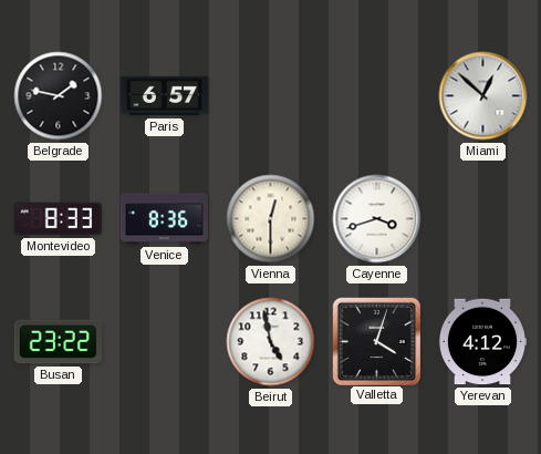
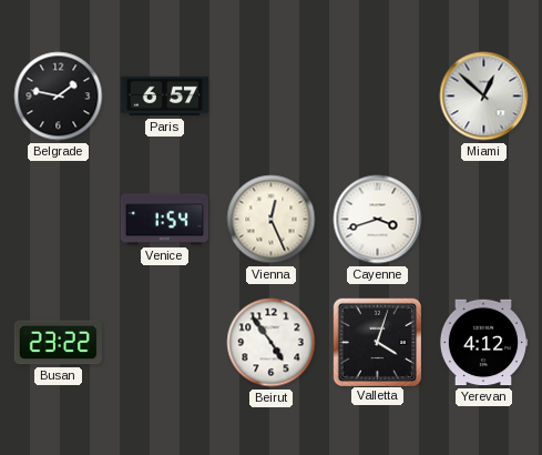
Montevideo: 8:33 -> none
Venice: 8:36 -> 1:54
Vienna: 12:30 -> 12:26
Beirut: 4:58 -> 4:54
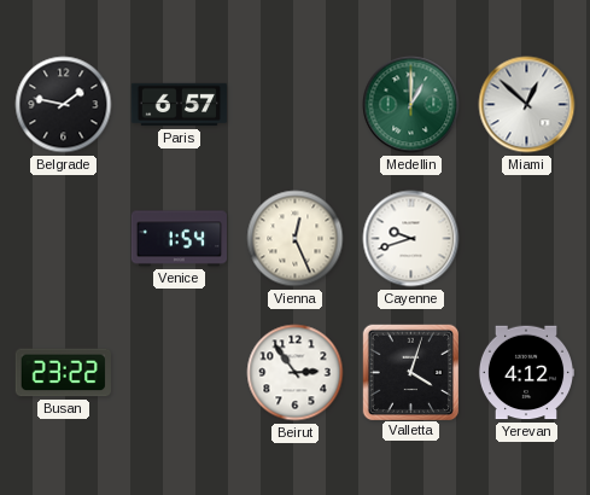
Medellin: none -> 1:00
Cayenne: 3:42 -> 9:42
Beirut: 4:54 -> 2:54
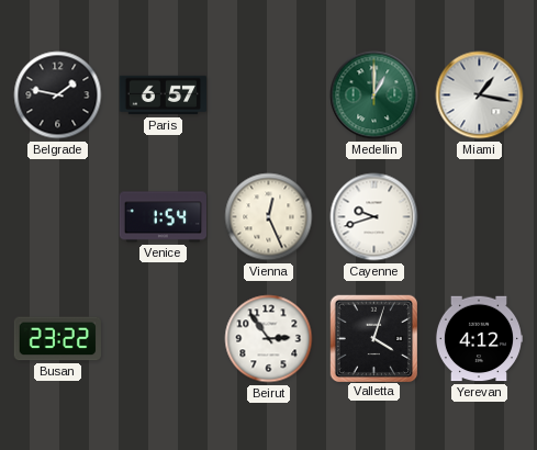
Miami: 12:52 -> 1:17
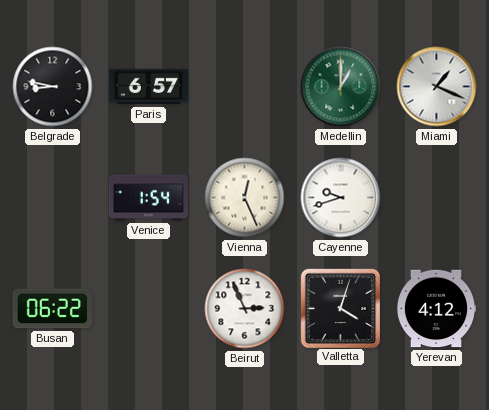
Belgrade: 1:47 -> 8:47
Miami: 1:17 -> 1:19
Busan: 23:22 -> 06:22
Beirut: 2:54 -> 2:56
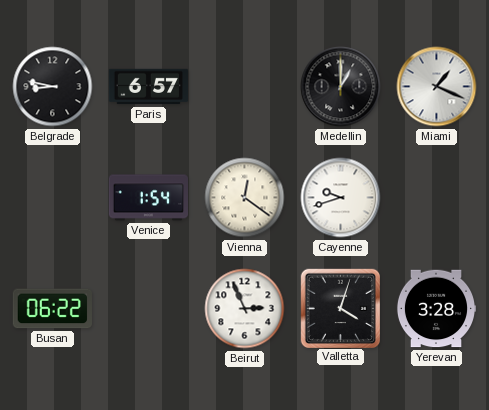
Medellin dial: green -> black
Vienna: 12:26 -> 12:21
Yerevan: 4:12 -> 3:28
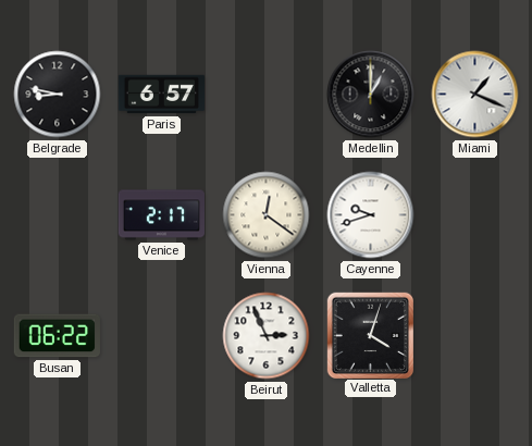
Venice: 1:54 -> 2:17
Yerevan: 3:28 -> none
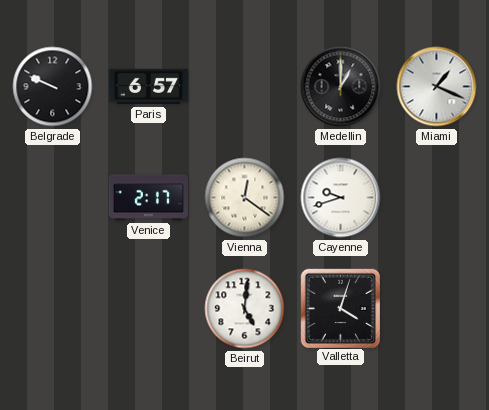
Belgrade: 8:47 -> 9:49
Busan: 06:22 -> none
Beirut: 2:56 -> 5:01
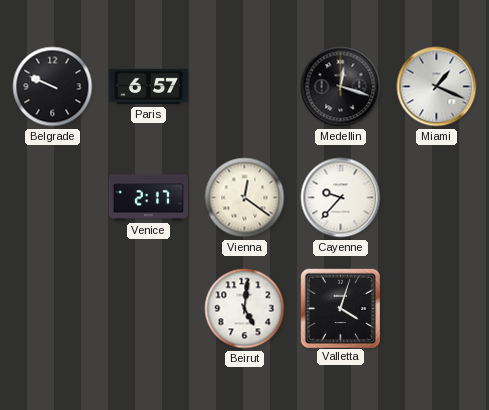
Medellin: 1:00 -> 12:18
Cayenne: 9:42 -> 9:37
